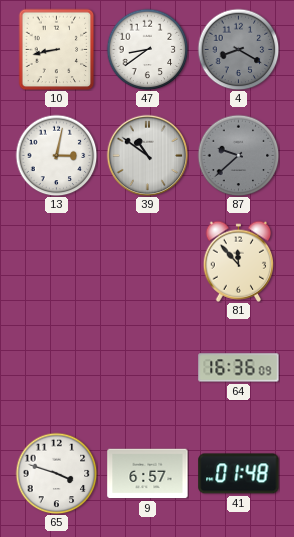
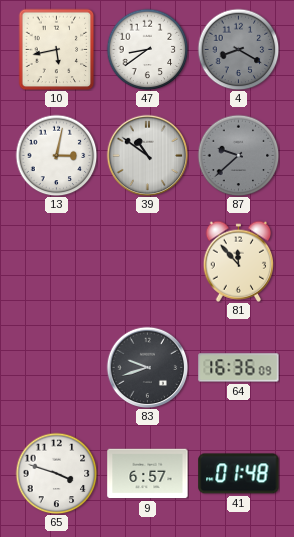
10: 8:43 -> 5:43
83: none -> 9:42
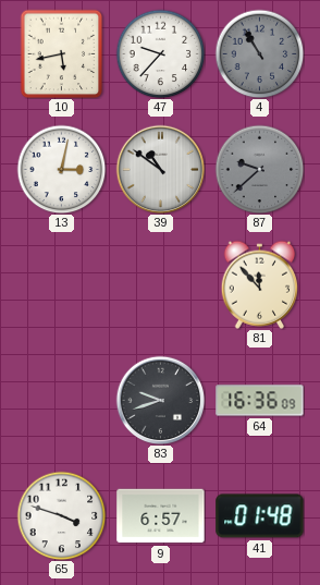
47: 8:39 -> 9:37
4: 8:20 -> 10:55
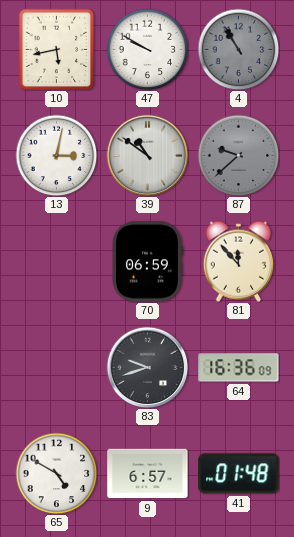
47: 9:37 -> 9:50
70: none -> 06:59
65: 3:48 -> 4:50
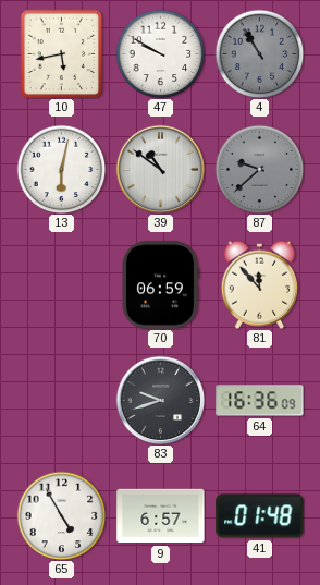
13: 3:02 -> 6:02
65: 4:50 -> 4:55
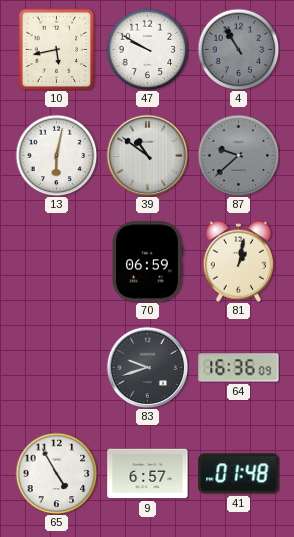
81: 11:53 -> 1:02
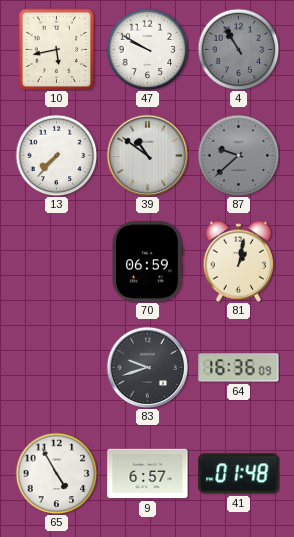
13: 6:02 -> 7:37
